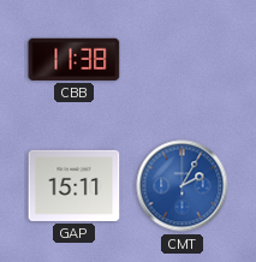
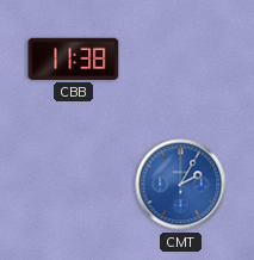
GAP: 15:11 -> none
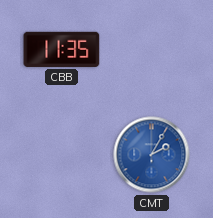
CBB: 11:38 -> 11:35
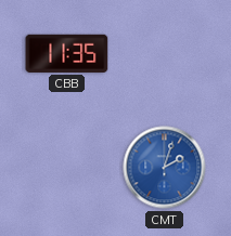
CMT: 2:05 -> 2:03
